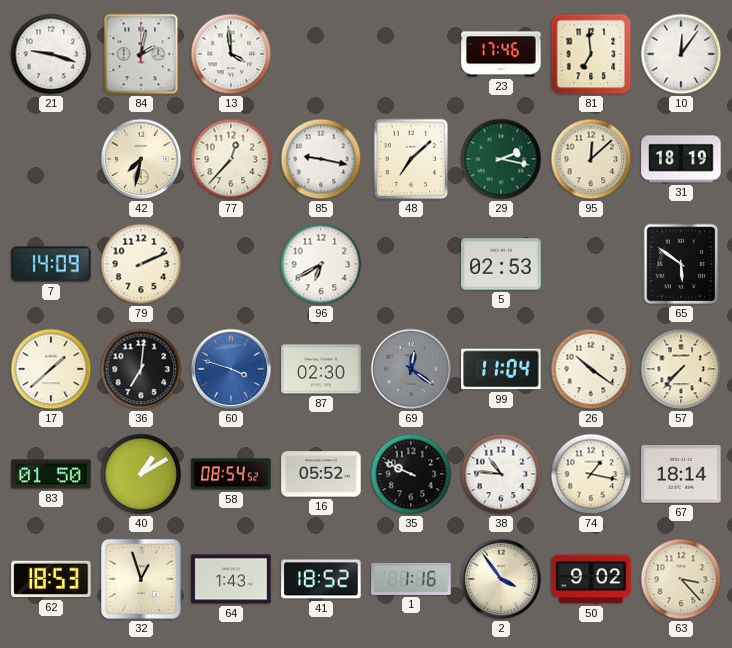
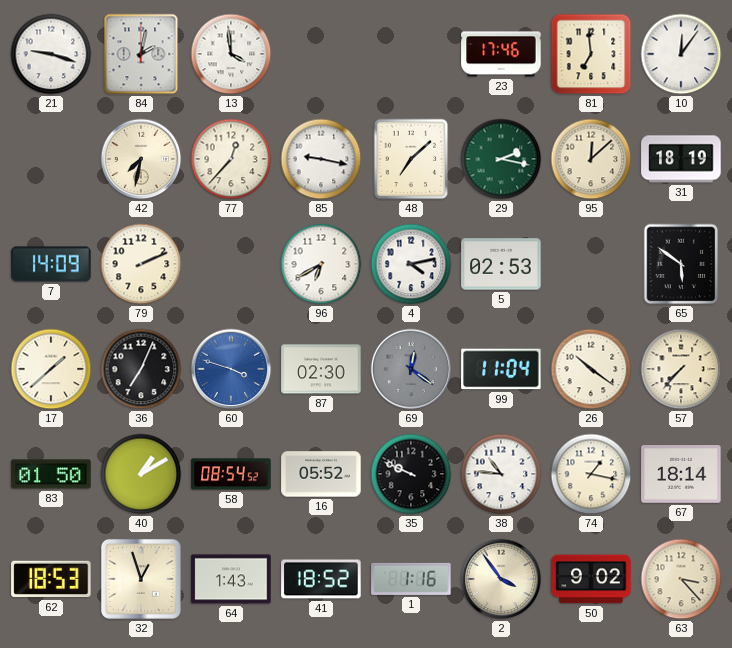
4: none -> 4:13
36: 7:01 -> 7:04
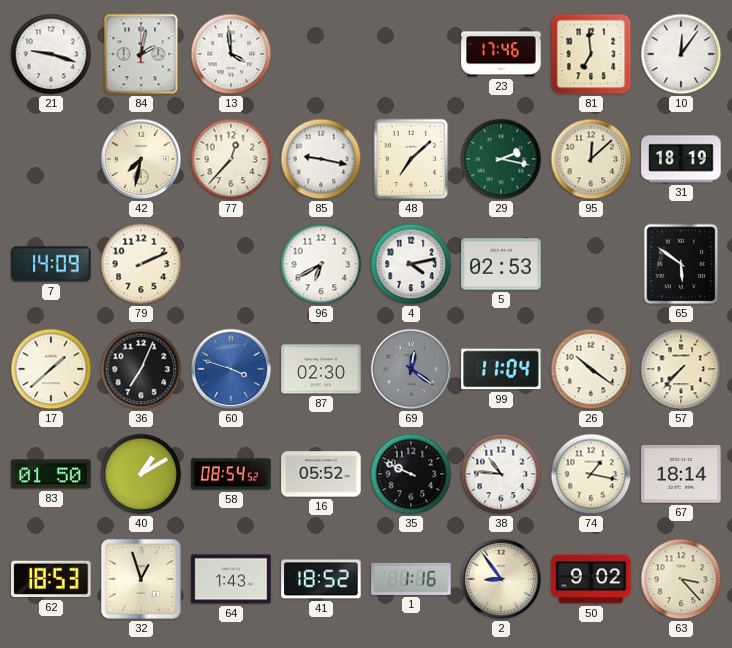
2: 3:54 -> 8:54
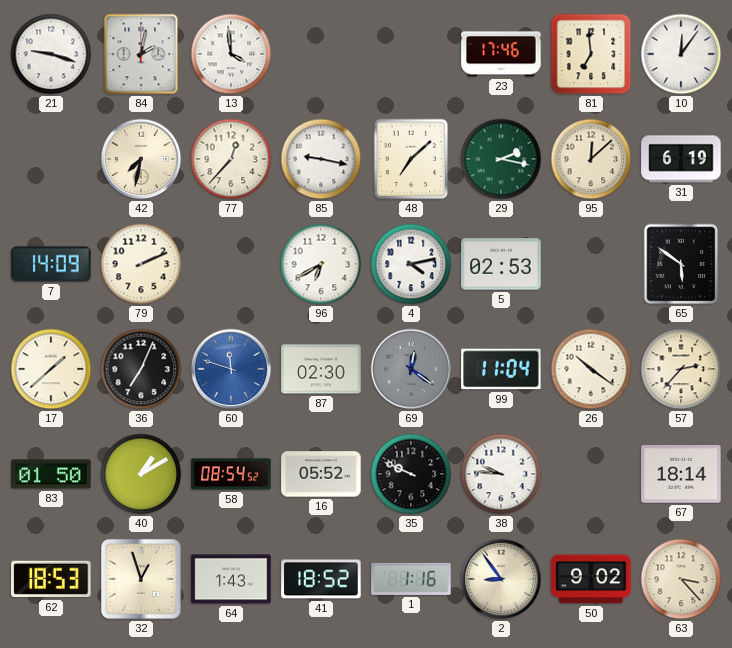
31: 18:19 -> 6:19
60: 3:48 -> 11:48
57: 7:37 -> 2:37
38: 10:46 -> 9:46
74: 1:17 -> none
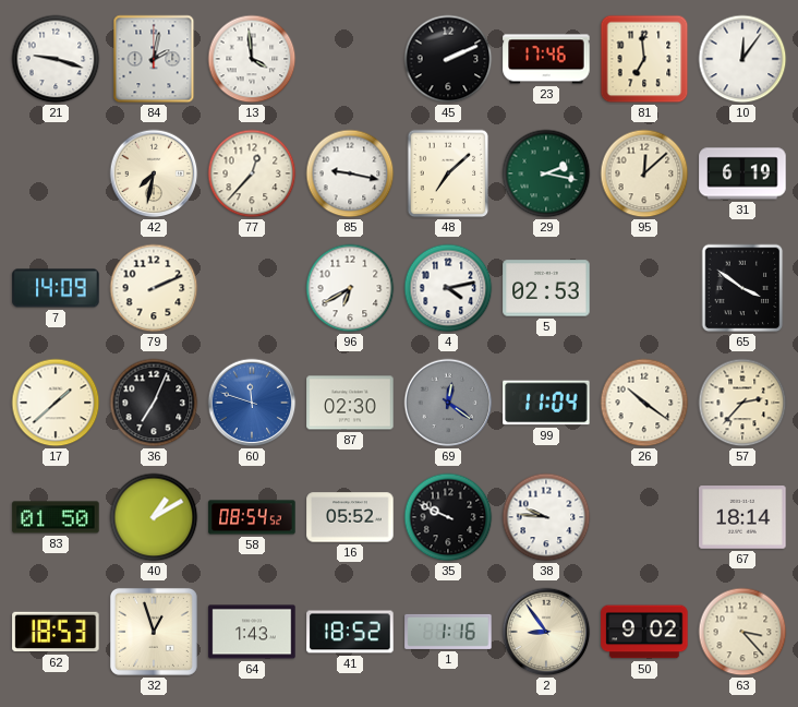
45: none -> 2:11
65: 5:51 -> 3:51
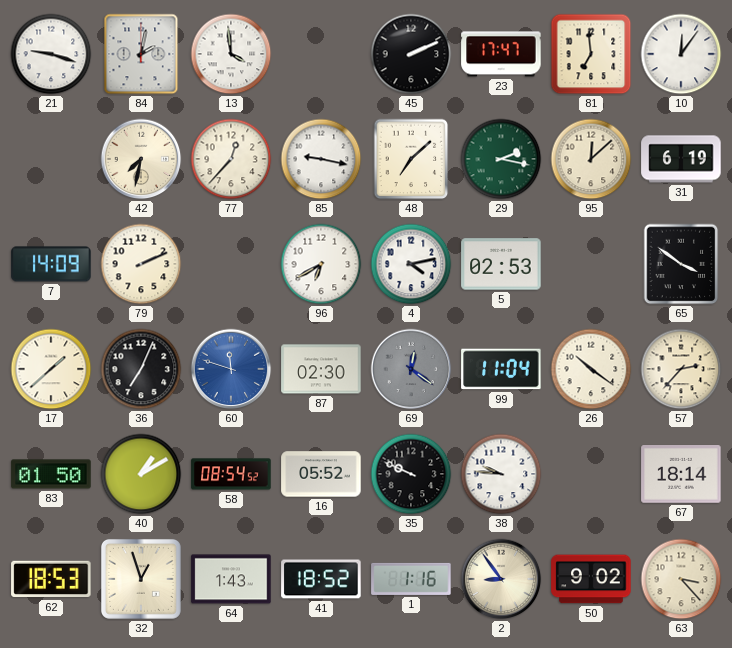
23: 17:46 -> 17:47
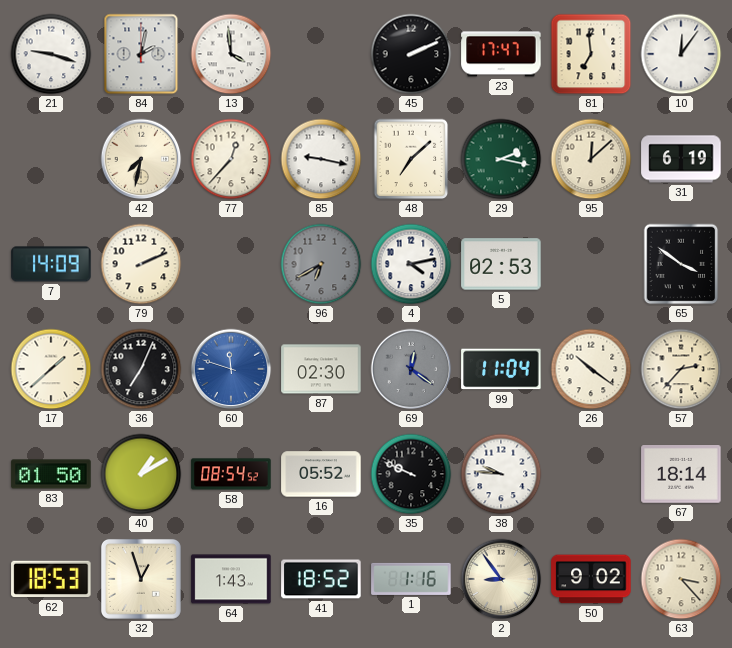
96 dial: white -> grey
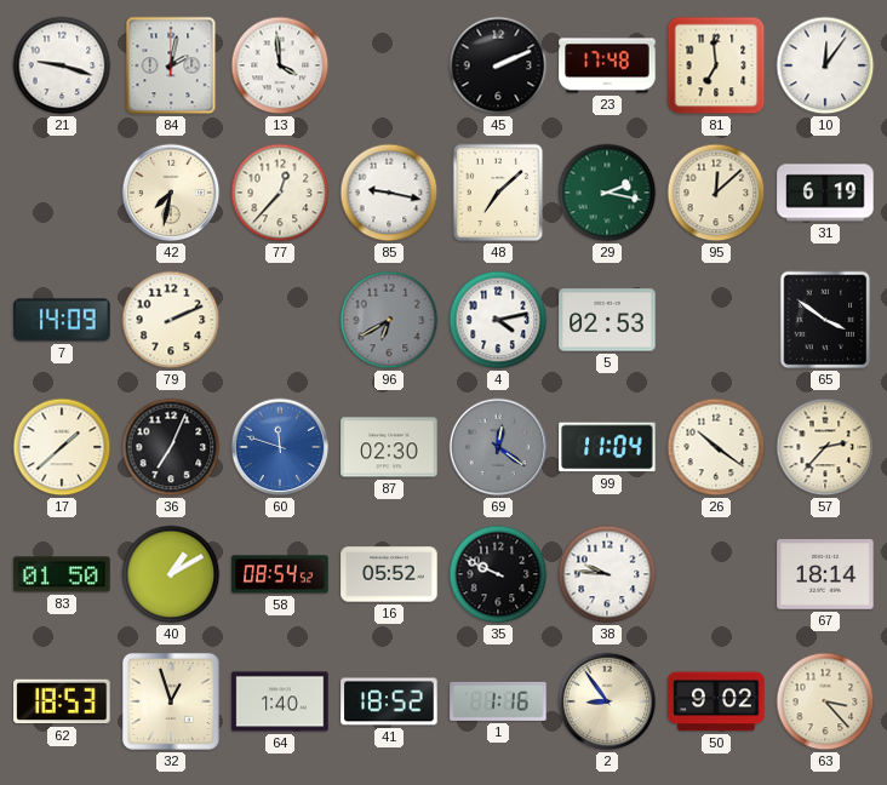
23: 17:47 -> 17:48
64: 1:43 -> 1:40
